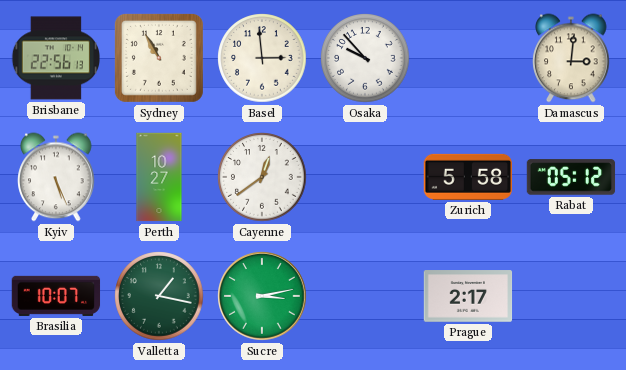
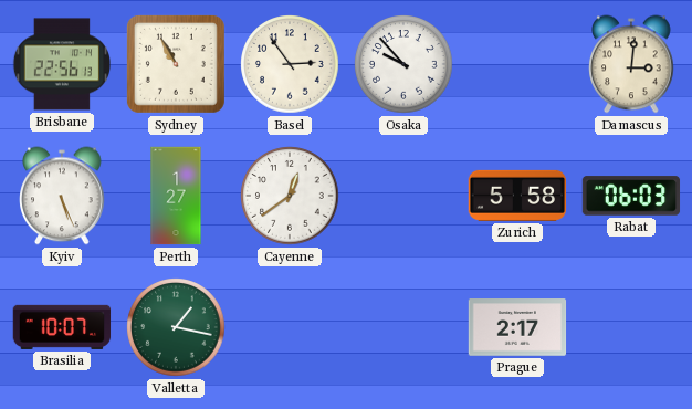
Basel: 2:59 -> 2:54
Perth: 10:27 -> 1:27
Rabat: 05:12 -> 06:03
Sucre: 3:13 -> none
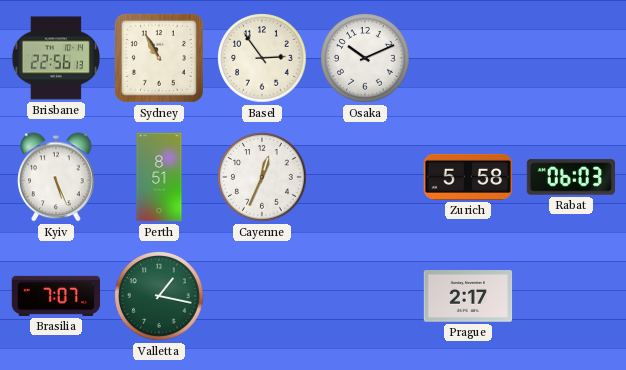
Osaka: 9:53 -> 10:11
Damascus: 3:01 -> none
Perth: 1:27 -> 8:51
Cayenne: 12:39 -> 12:34
Brasilia: 10:07 -> 7:07
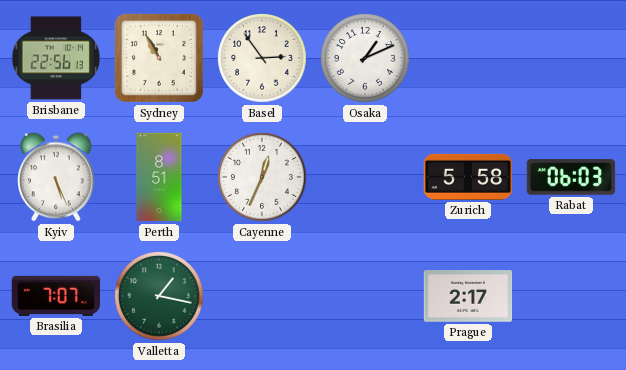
Osaka: 10:11 -> 1:11
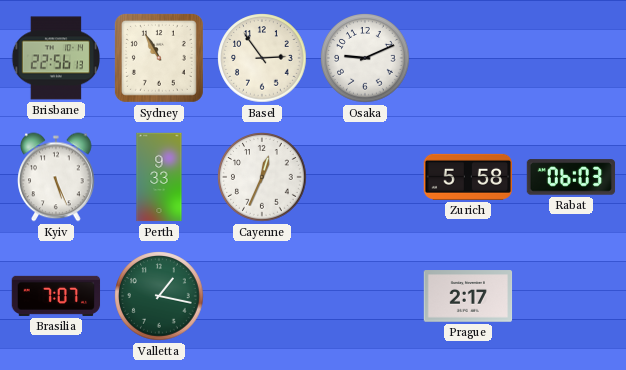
Osaka: 1:11 -> 9:11
Perth: 8:51 -> 9:33
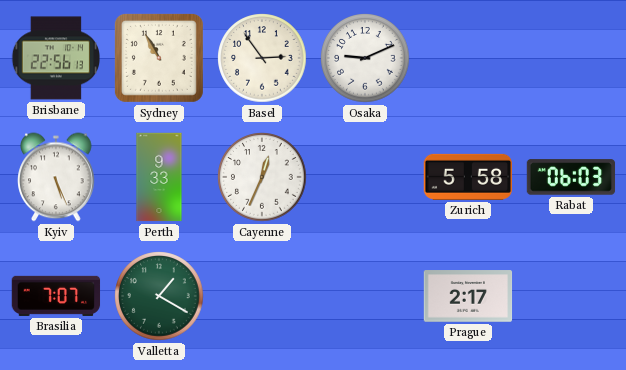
Valletta: 1:17 -> 1:20
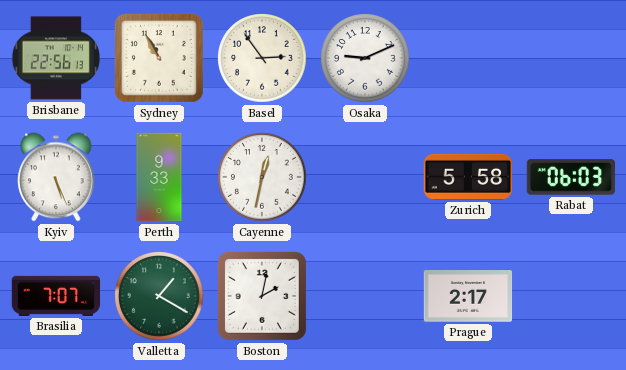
Cayenne: 12:34 -> 12:32
Boston: none -> 2:02
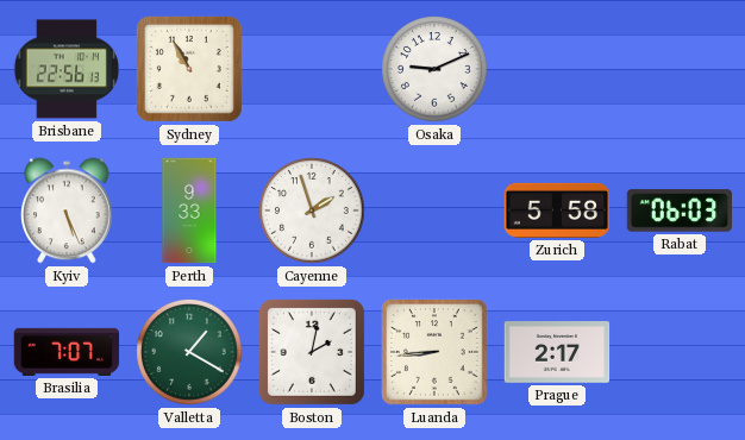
Basel: 2:54 -> none
Cayenne: 12:32 -> 1:57
Luanda: none -> 8:44
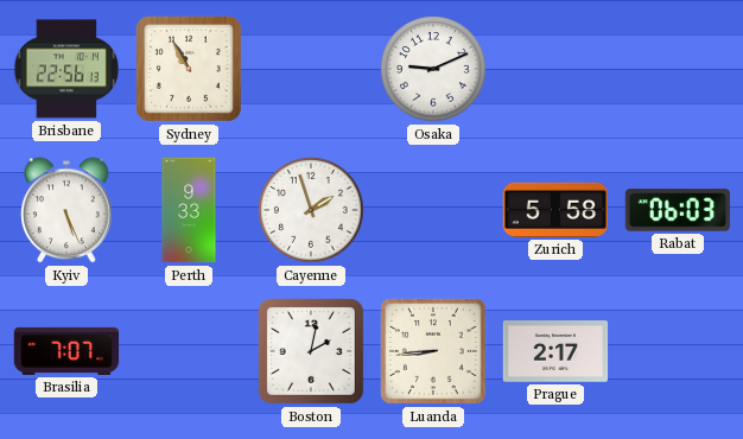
Valletta: 1:20 -> none
